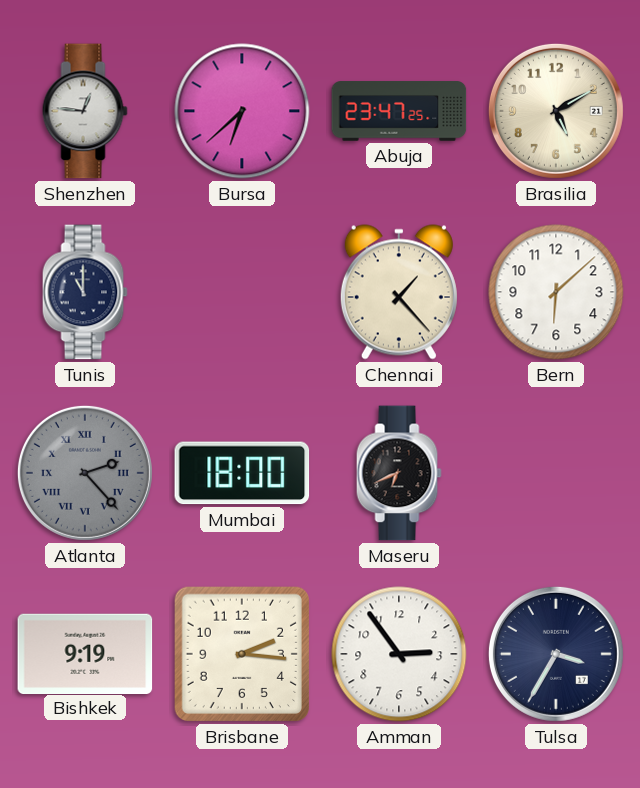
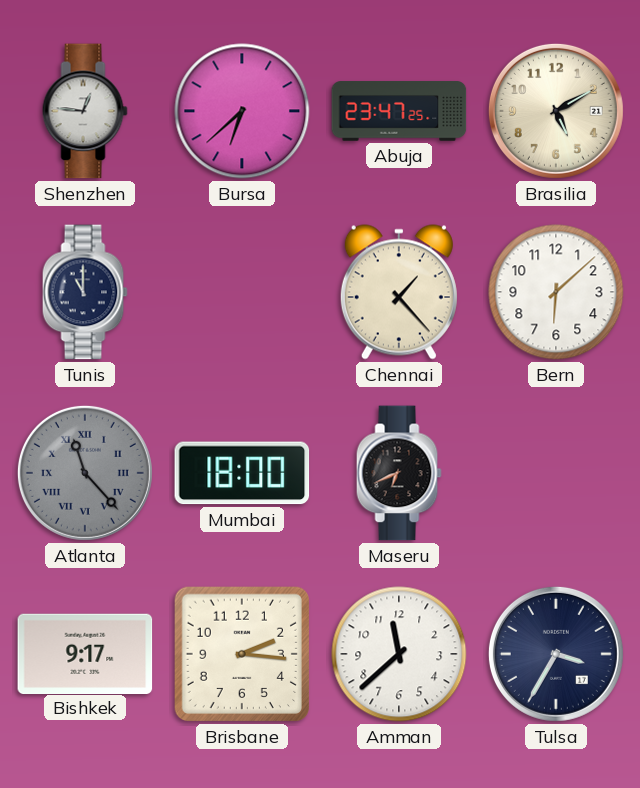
Atlanta: 2:23 -> 11:23
Bishkek: 9:19 -> 9:17
Amman: 2:54 -> 11:38
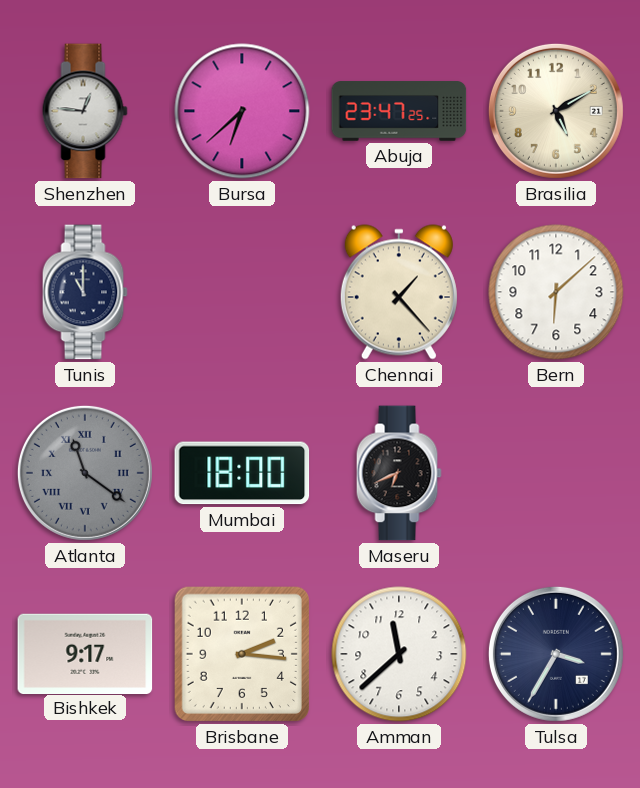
Atlanta: 11:23 -> 11:21
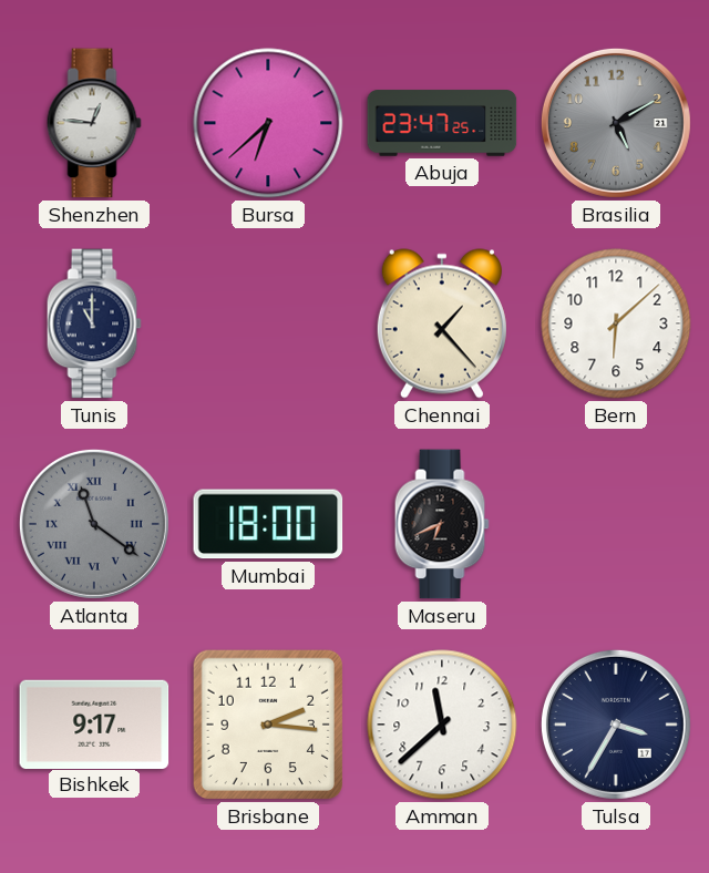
Brasilia dial: cream -> grey
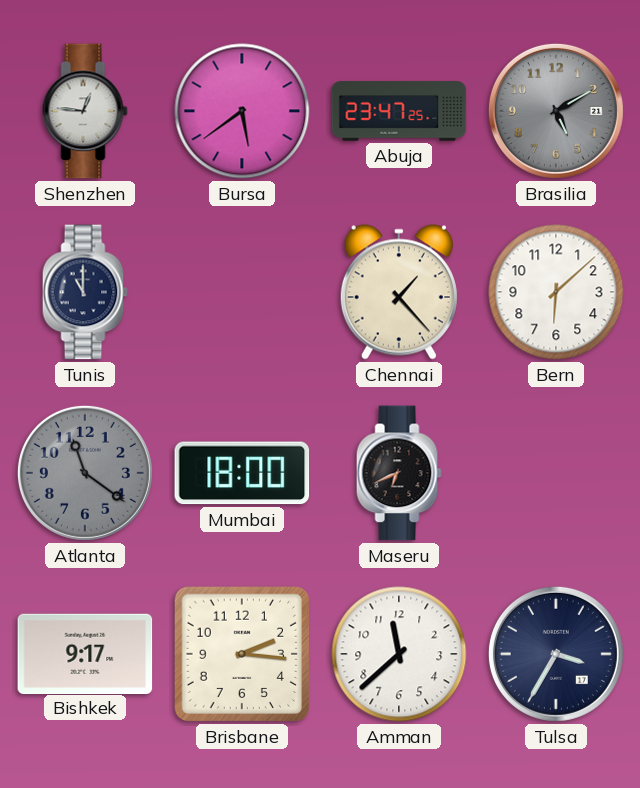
Bursa: 6:38 -> 5:39
Atlanta numerals: Roman -> Arabic
